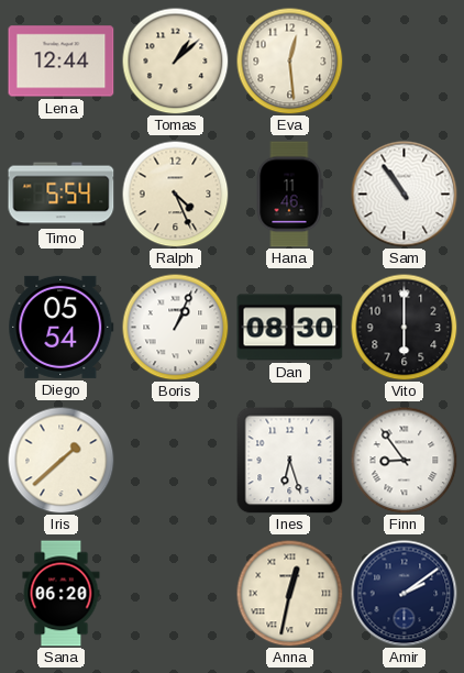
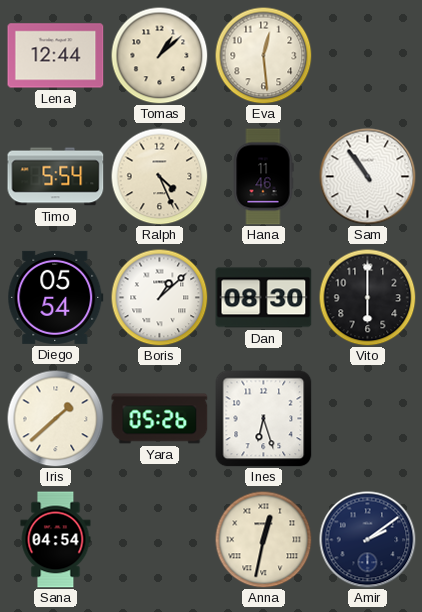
Boris: 1:04 -> 1:08
Yara: none -> 05:26
Finn: 8:54 -> none
Sana: 06:20 -> 04:54
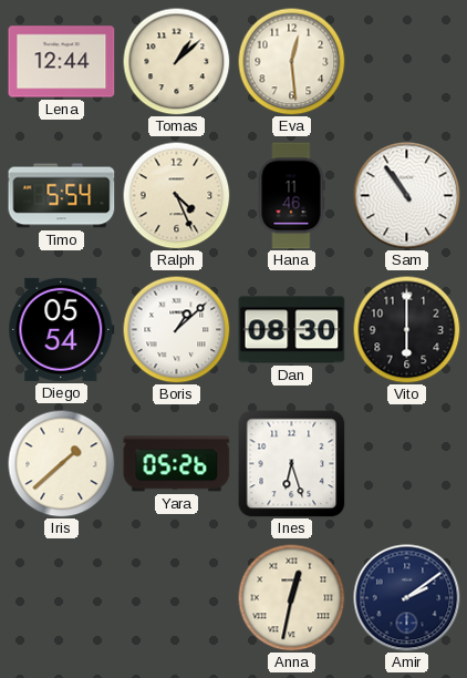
Sana: 04:54 -> none
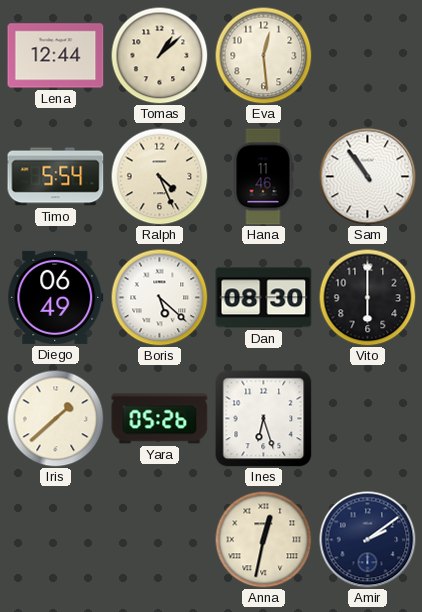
Diego: 05:54 -> 06:49
Boris: 1:08 -> 5:22
